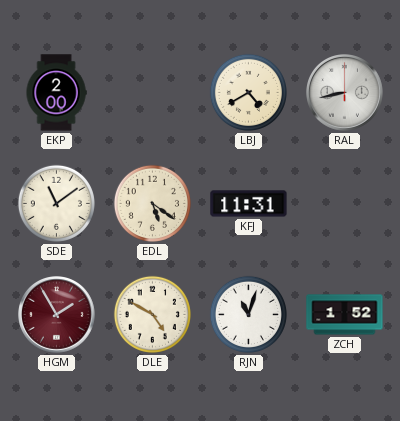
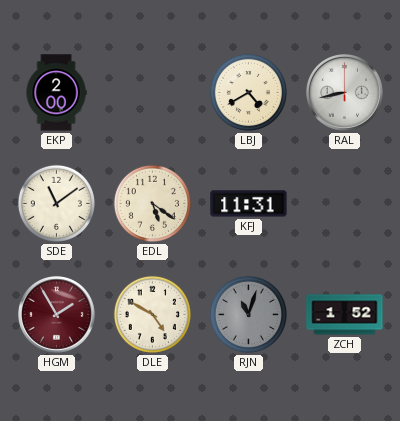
RJN dial: white -> grey
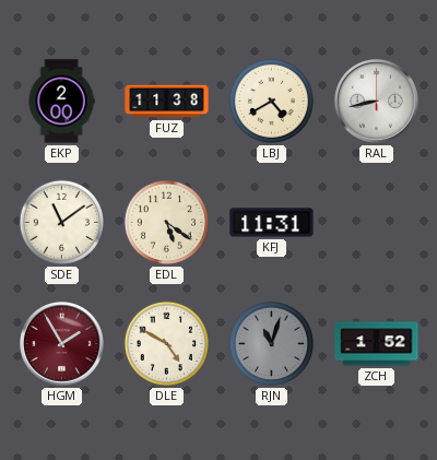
FUZ: none -> 11:38
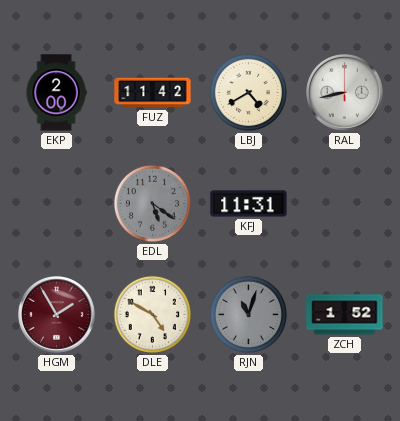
FUZ: 11:38 -> 11:42
SDE: 11:09 -> none
EDL dial: cream -> grey
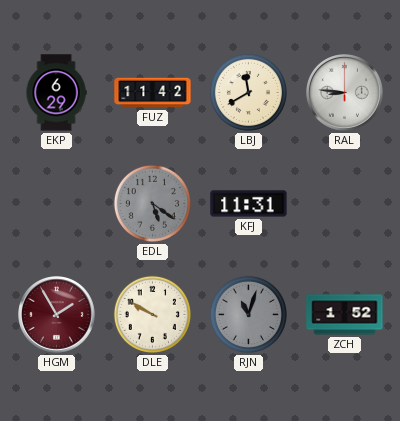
EKP: 2:00 -> 6:29
LBJ: 4:40 -> 11:40
RAL: 8:43 -> 8:46
DLE: 4:50 -> 9:50
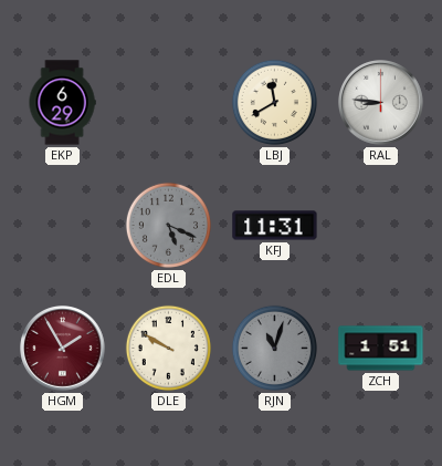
FUZ: 11:42 -> none
EDL: 5:21 -> 5:19
ZCH: 1:52 -> 1:51
